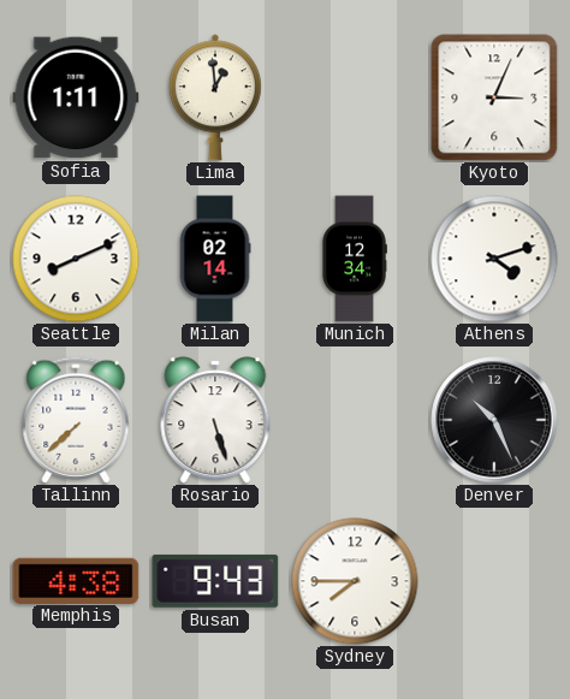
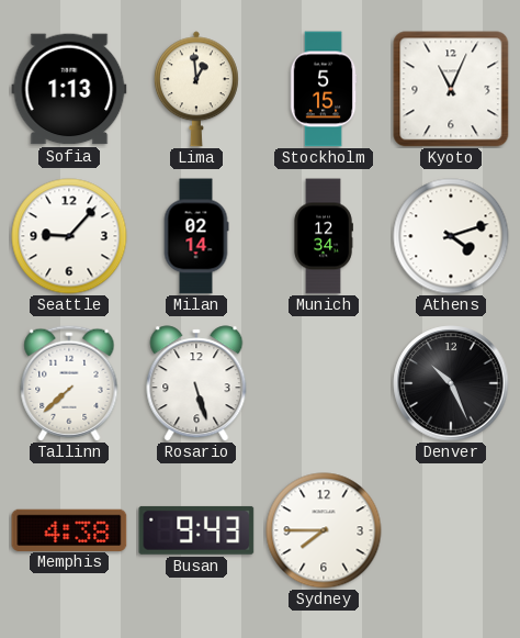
Sofia: 1:11 -> 1:13
Stockholm: none -> 5:15
Kyoto: 3:04 -> 11:04
Seattle: 8:11 -> 9:07
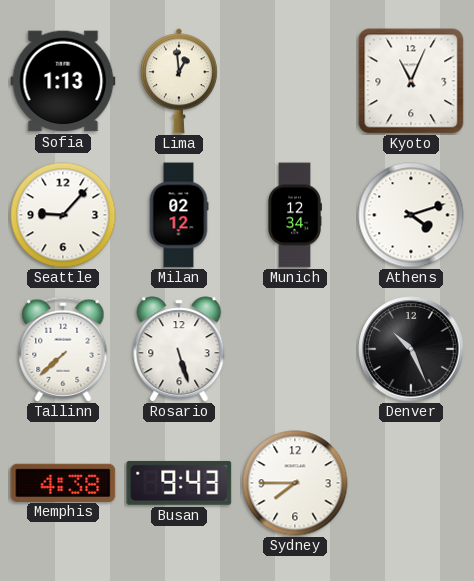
Stockholm: 5:15 -> none
Milan: 02:14 -> 02:12
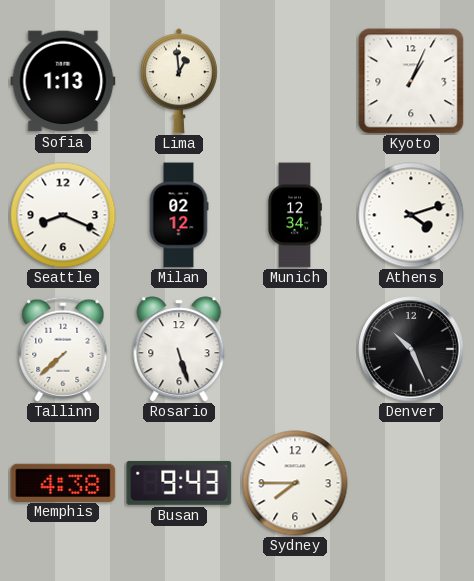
Kyoto: 11:04 -> 1:04
Seattle: 9:07 -> 8:19
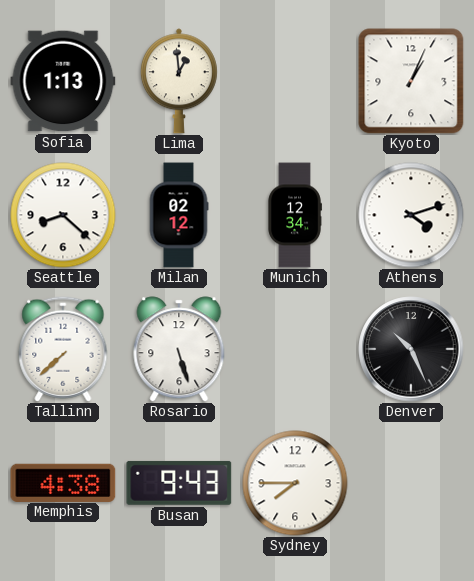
Seattle: 8:19 -> 8:22
